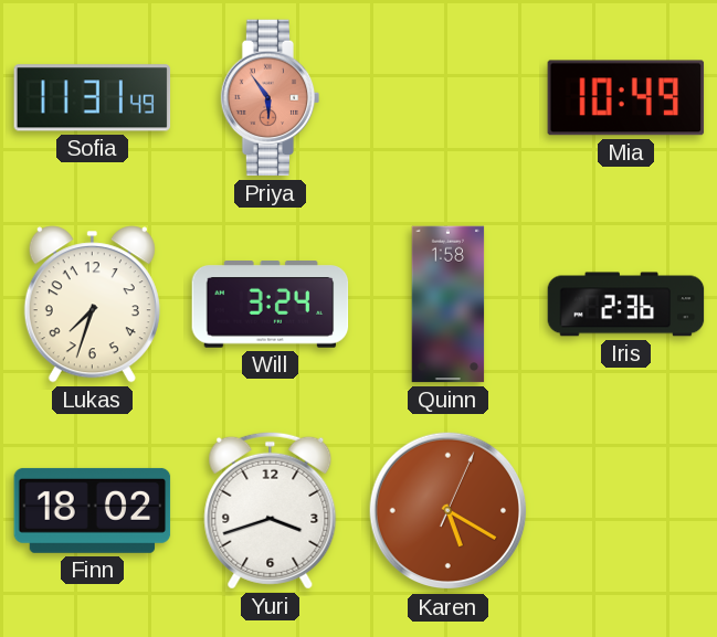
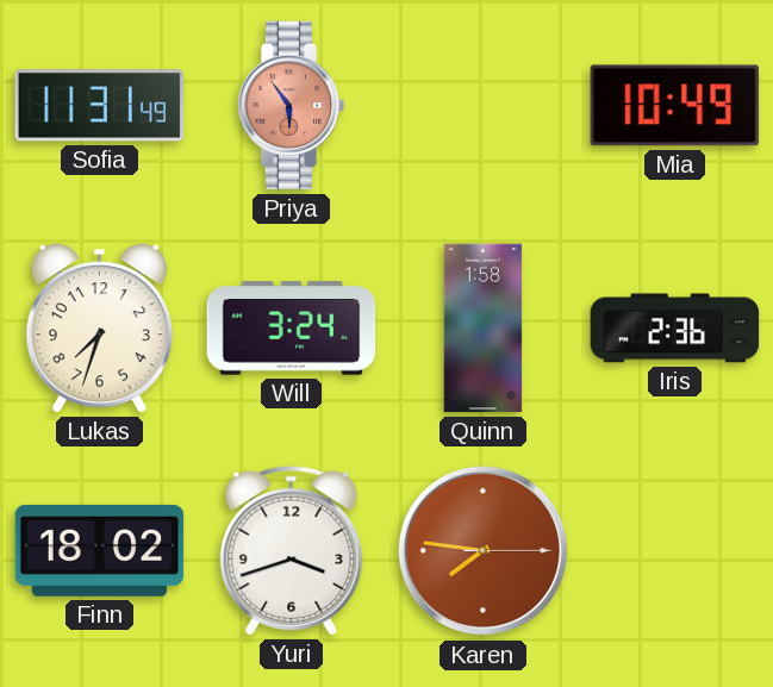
Karen: 5:20 -> 7:46
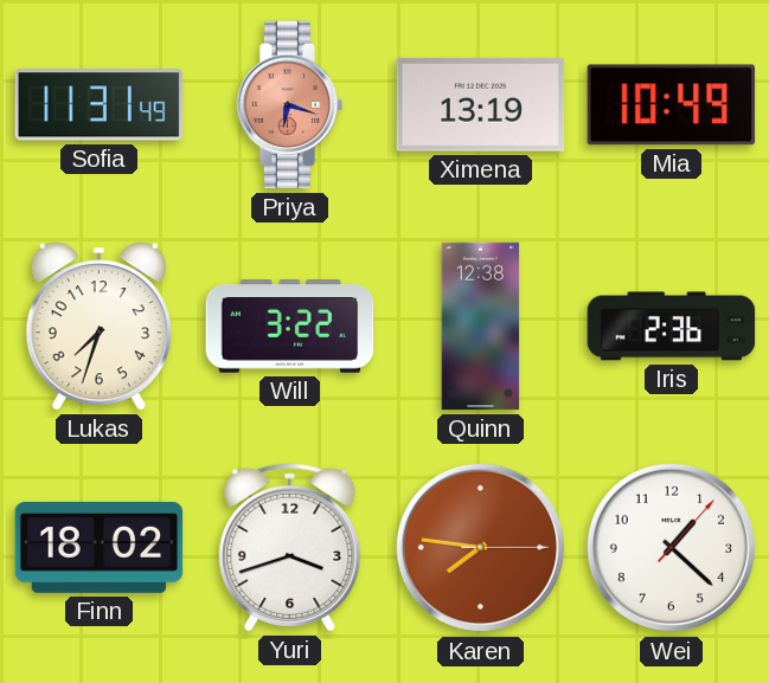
Priya: 5:54 -> 6:18
Ximena: none -> 13:19
Will: 3:24 -> 3:22
Quinn: 1:58 -> 12:38
Wei: none -> 1:22
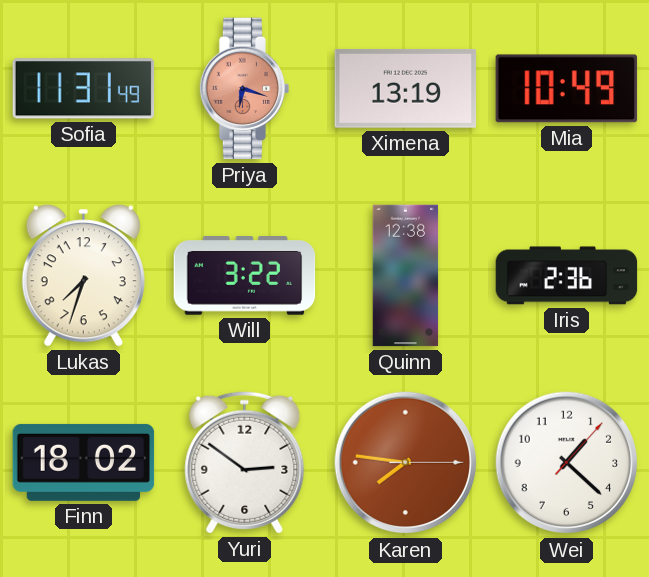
Yuri: 3:42 -> 2:51
